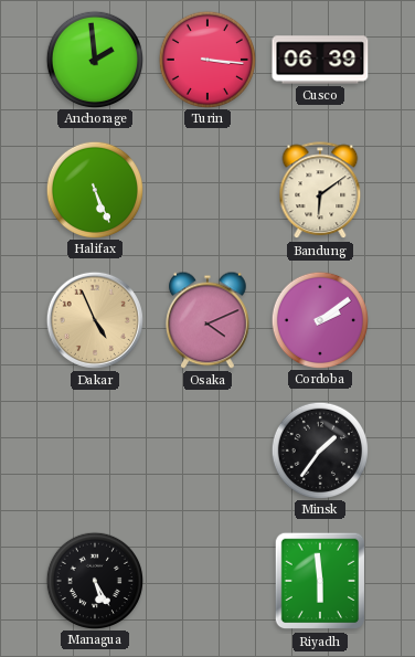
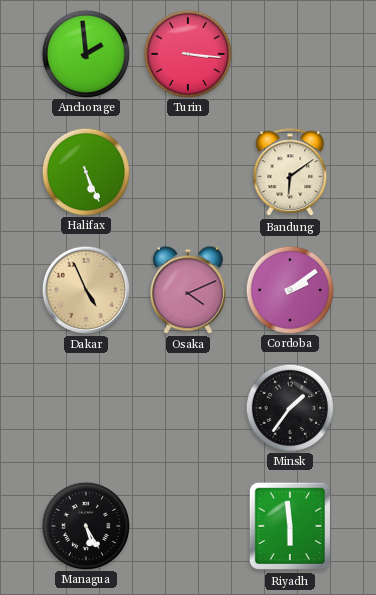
Cusco: 06:39 -> none
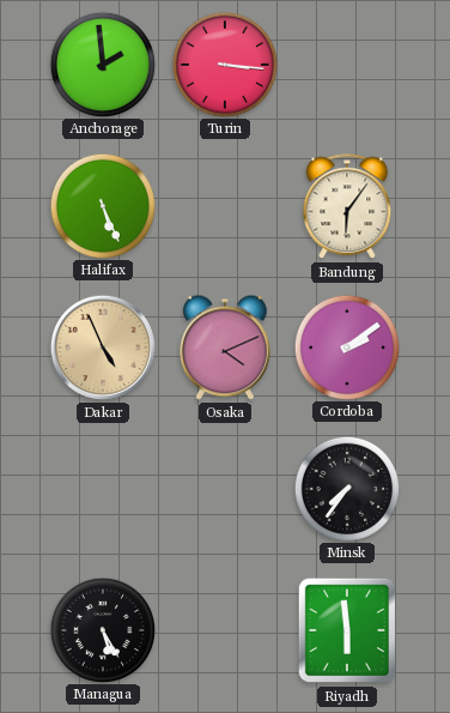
Bandung: 6:09 -> 6:06
Minsk: 1:36 -> 7:36
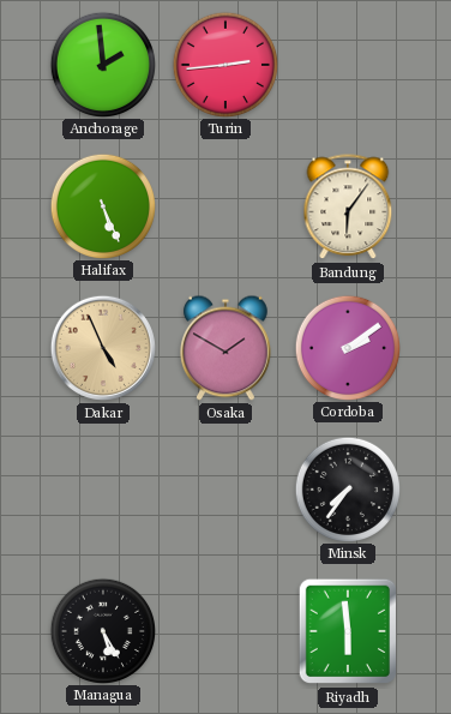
Turin: 3:16 -> 2:44
Osaka: 4:11 -> 1:50
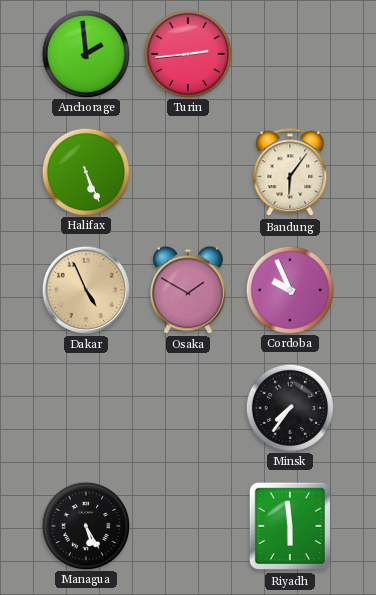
Cordoba: 2:09 -> 9:56
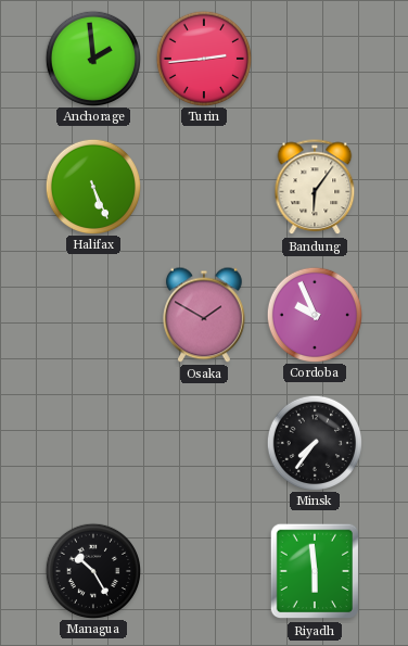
Dakar: 4:56 -> none
Managua: 5:25 -> 10:25
